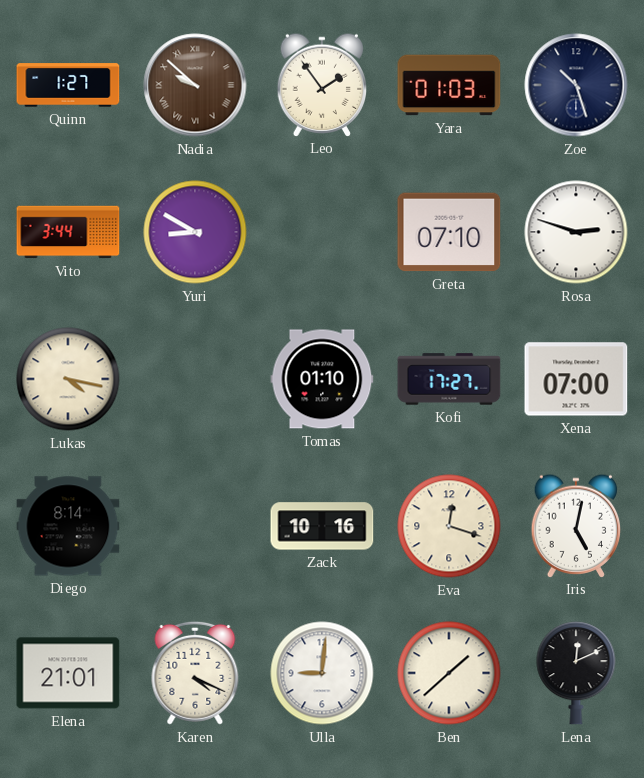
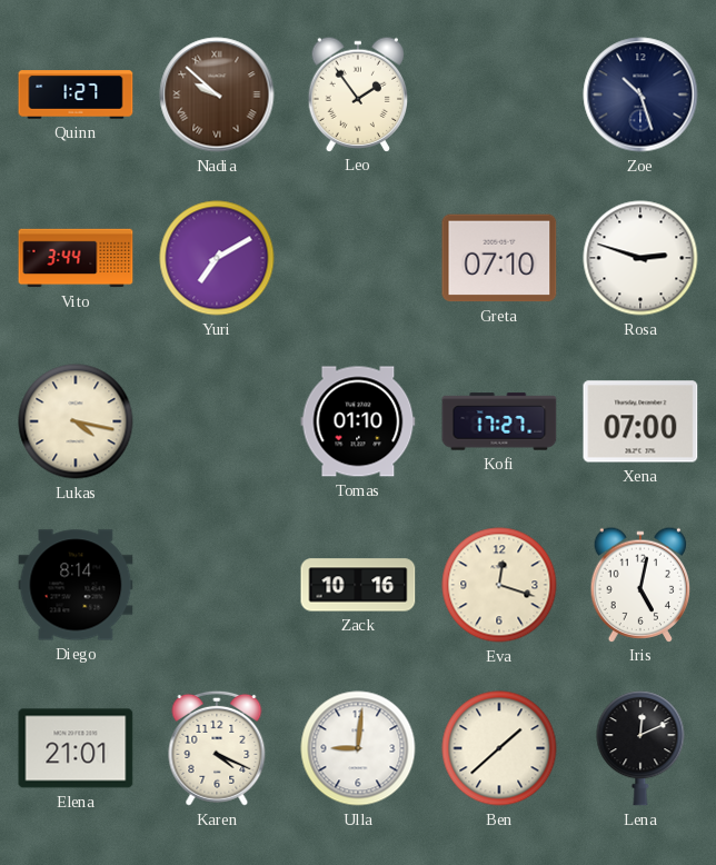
Yara: 01:03 -> none
Yuri: 8:50 -> 7:10
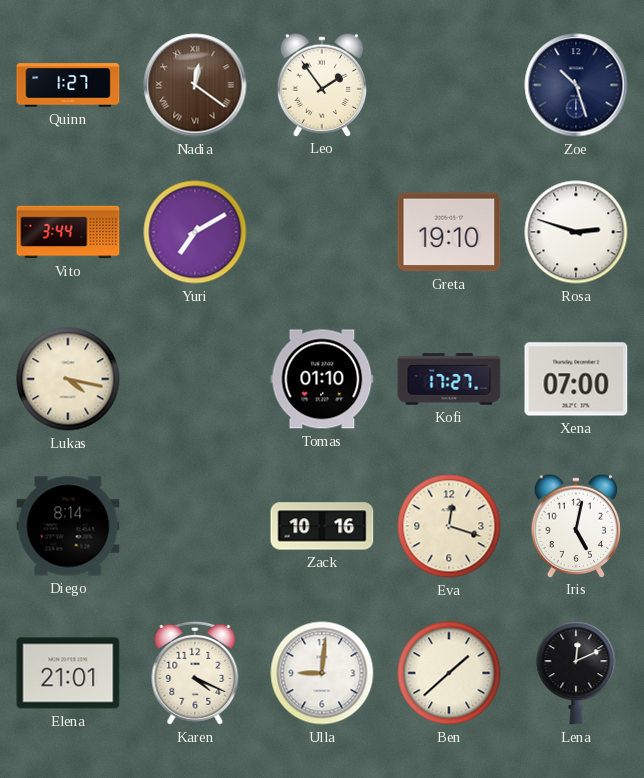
Nadia: 9:52 -> 12:21
Greta: 07:10 -> 19:10
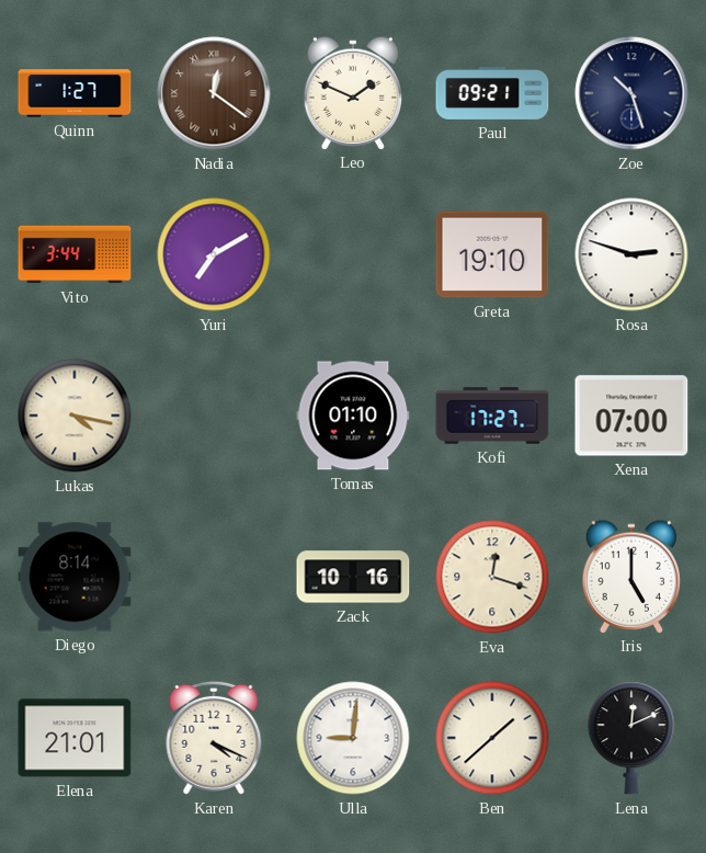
Leo: 1:54 -> 1:49
Paul: none -> 09:21
Iris: 5:02 -> 5:00
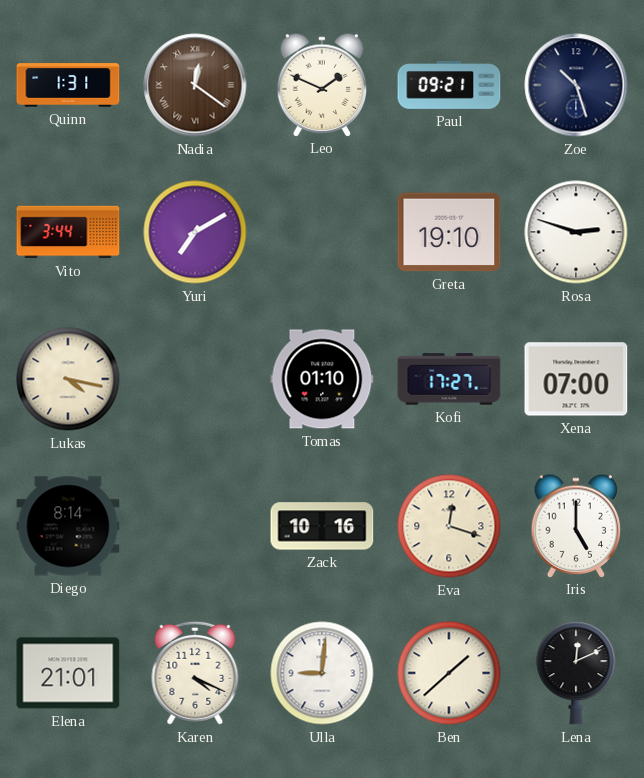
Quinn: 1:27 -> 1:31
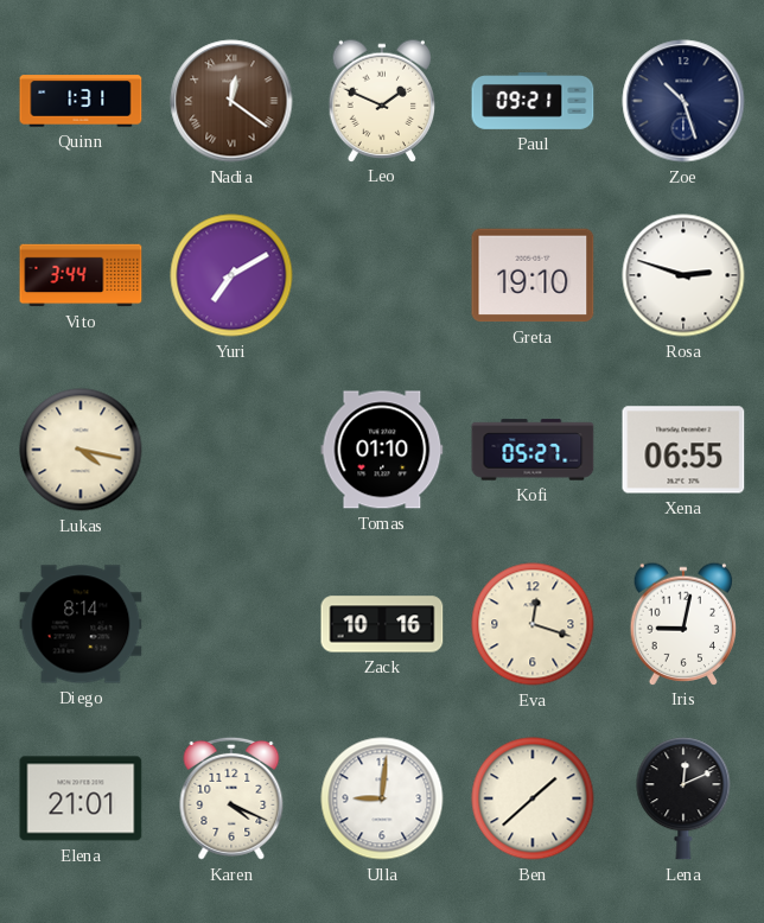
Kofi: 17:27 -> 05:27
Xena: 07:00 -> 06:55
Iris: 5:00 -> 9:02
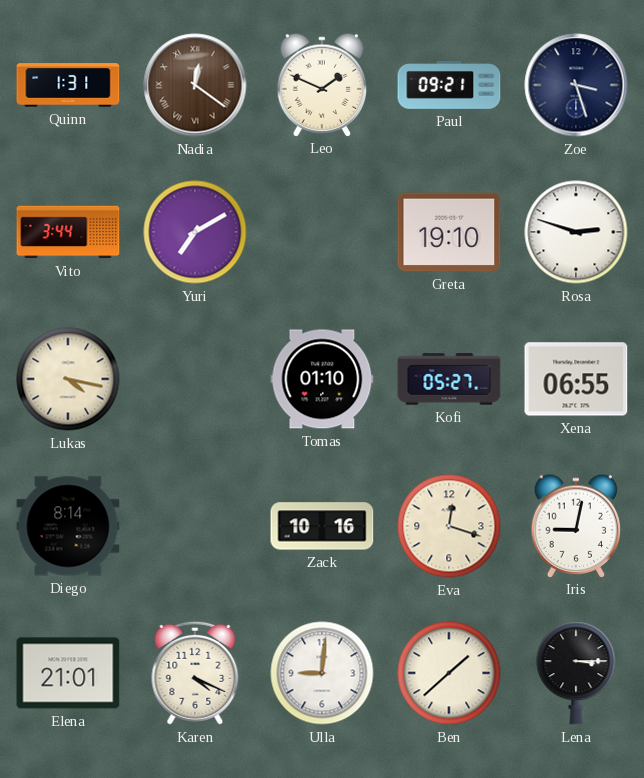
Zoe: 10:27 -> 3:27
Lena: 12:11 -> 3:15
